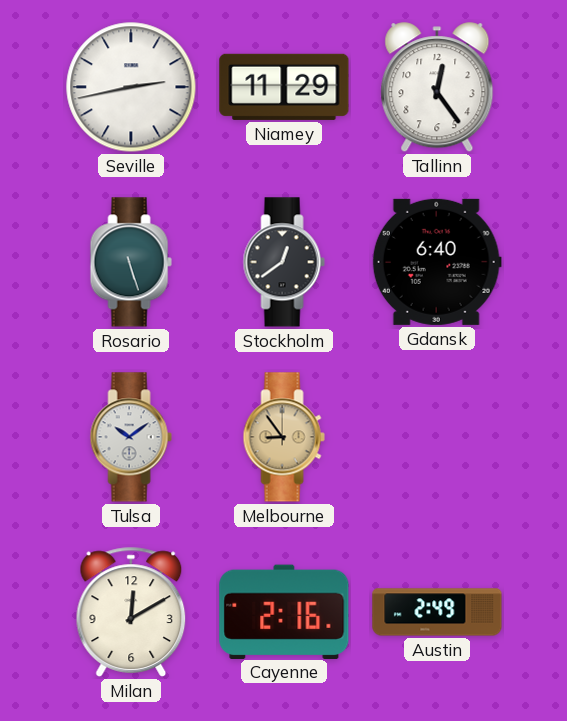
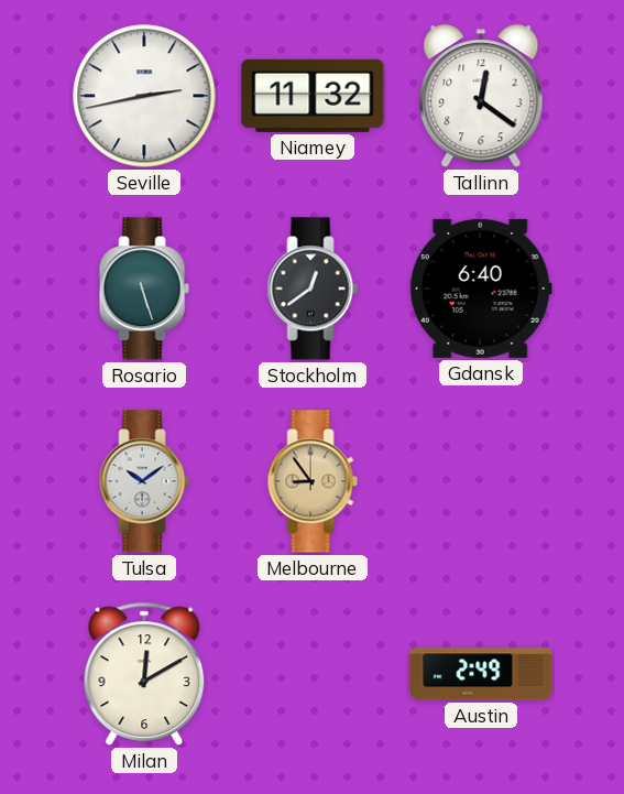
Niamey: 11:29 -> 11:32
Tallinn: 12:24 -> 12:21
Cayenne: 2:16 -> none
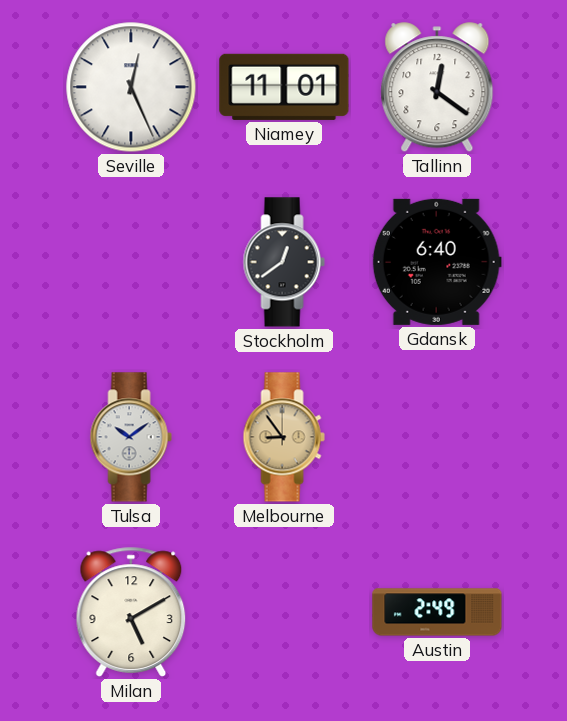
Seville: 2:43 -> 12:26
Niamey: 11:32 -> 11:01
Rosario: 5:27 -> none
Milan: 12:10 -> 5:10
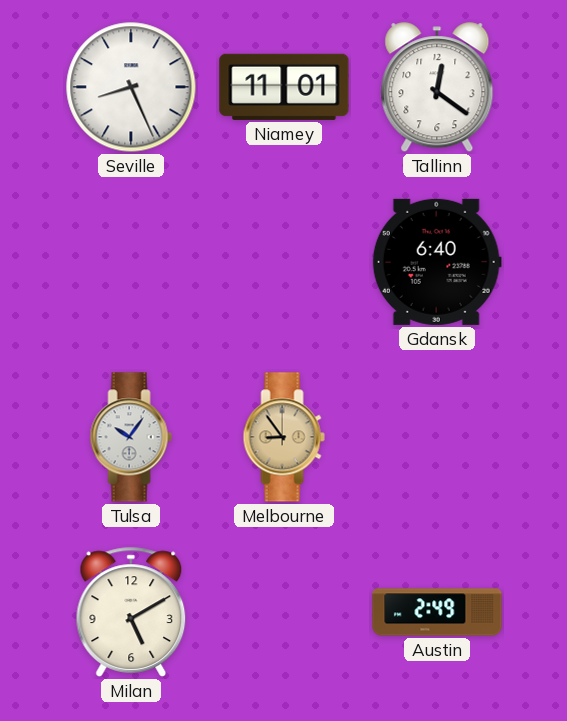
Seville: 12:26 -> 8:26
Stockholm: 12:39 -> none
Tulsa: 10:09 -> 10:06
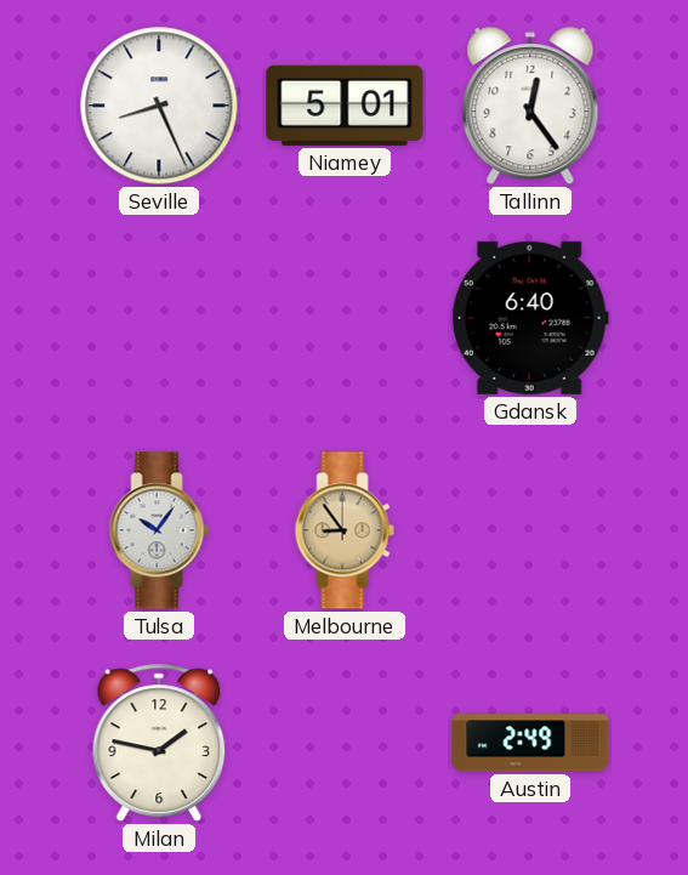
Niamey: 11:01 -> 5:01
Tallinn: 12:21 -> 12:24
Milan: 5:10 -> 1:47
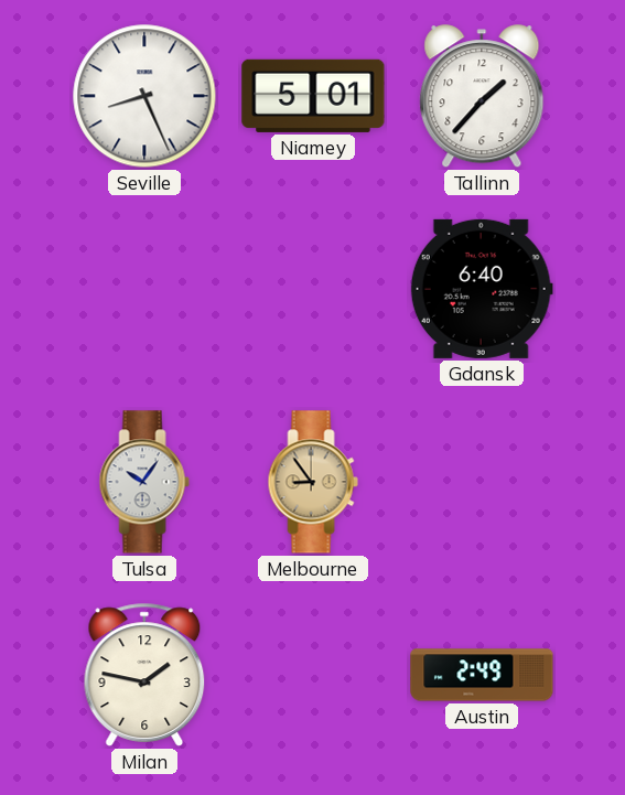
Tallinn: 12:24 -> 1:37
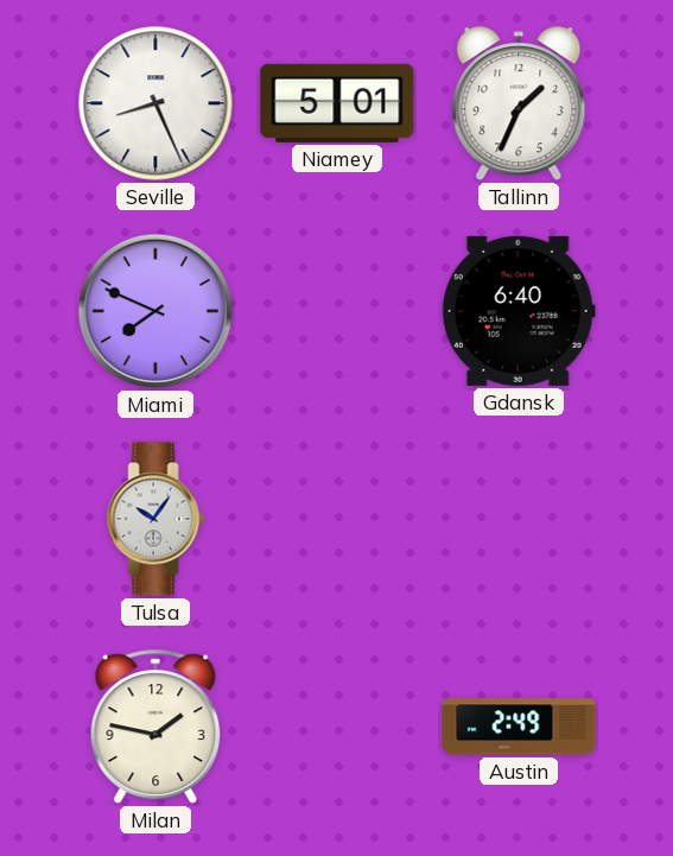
Tallinn: 1:37 -> 1:34
Miami: none -> 7:49
Melbourne: 8:54 -> none
